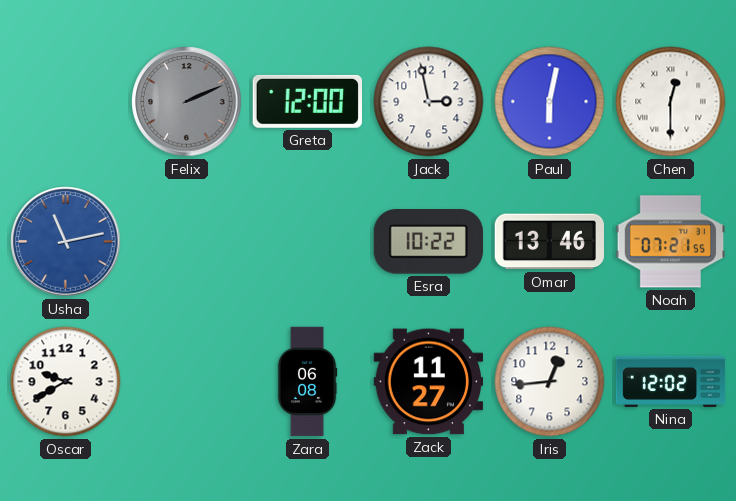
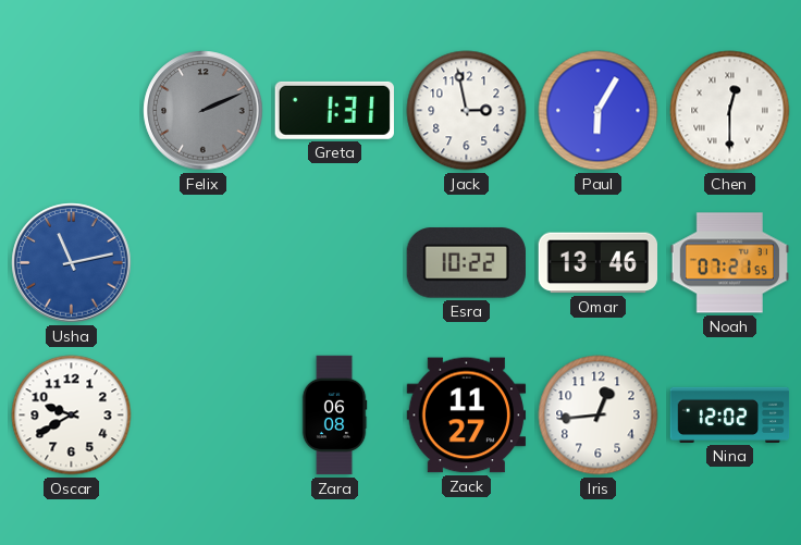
Greta: 12:00 -> 1:31
Paul: 6:02 -> 6:05
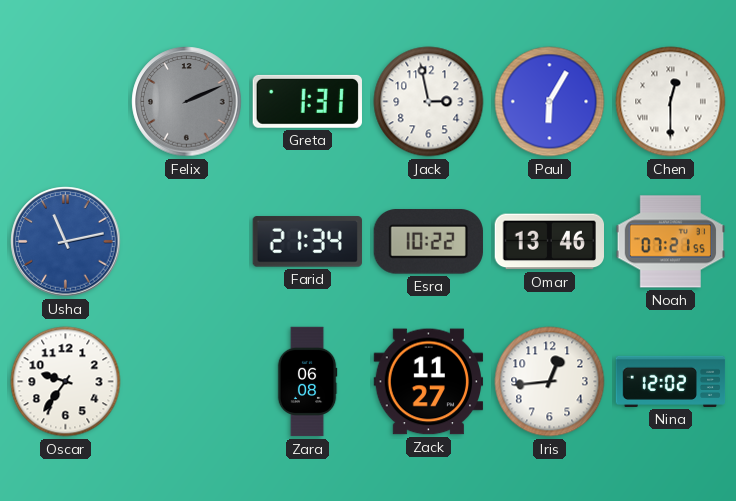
Farid: none -> 21:34
Oscar: 9:40 -> 9:36
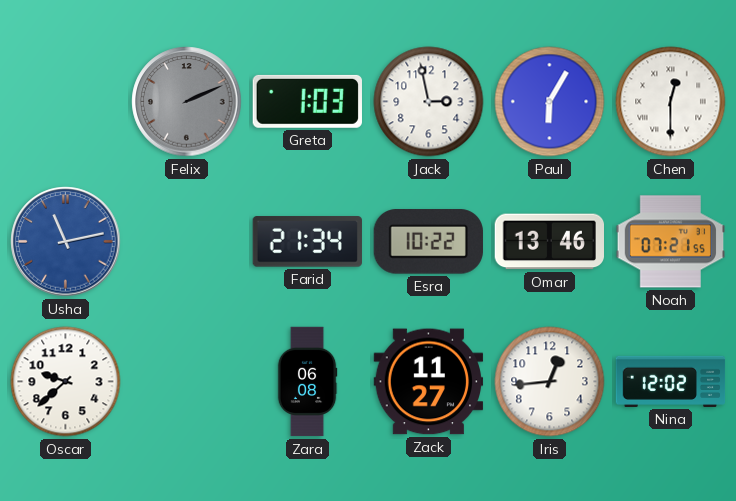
Greta: 1:31 -> 1:03
Oscar: 9:36 -> 9:38
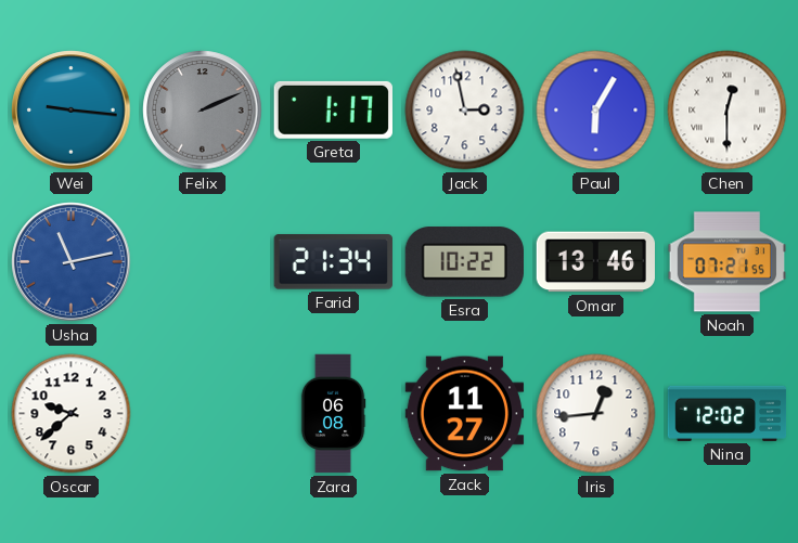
Wei: none -> 9:16
Greta: 1:03 -> 1:17
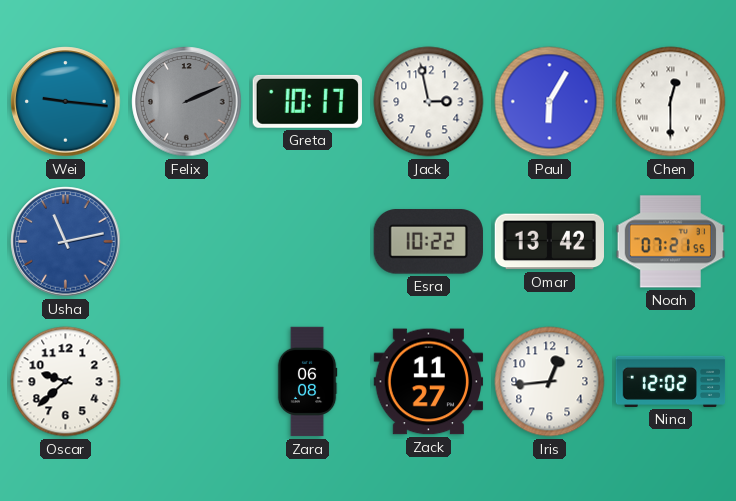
Greta: 1:17 -> 10:17
Farid: 21:34 -> none
Omar: 13:46 -> 13:42
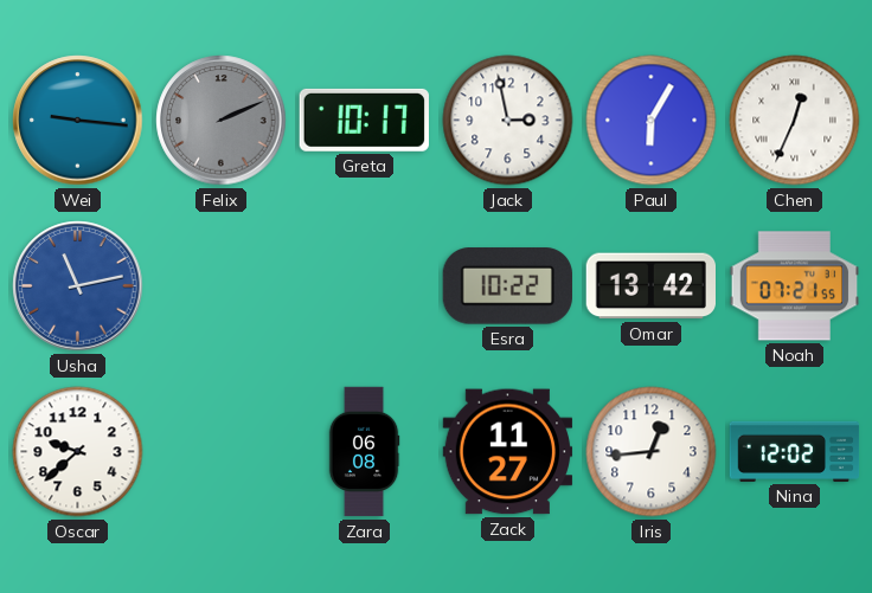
Chen: 12:30 -> 12:34
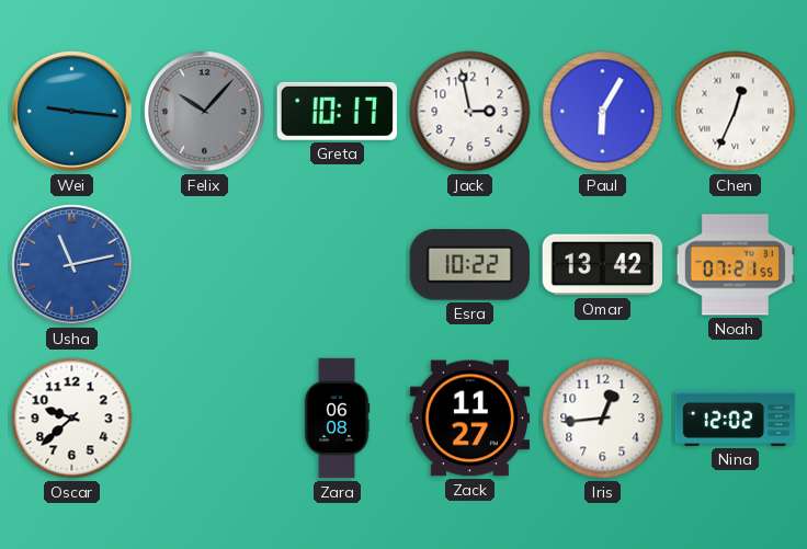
Felix: 2:11 -> 10:07
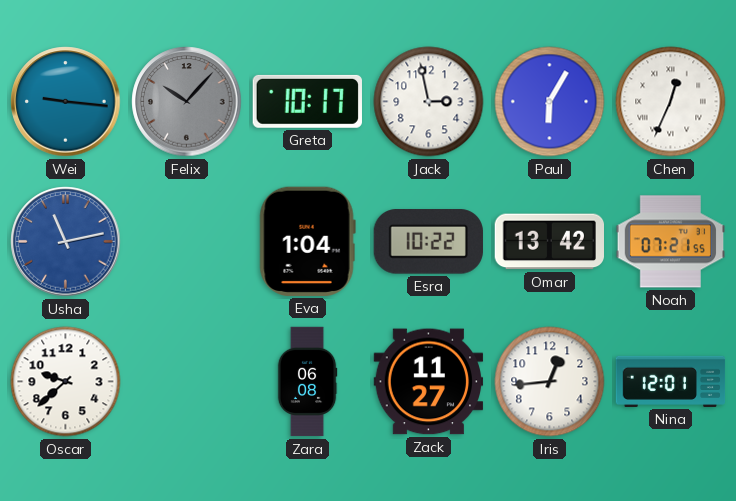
Eva: none -> 1:04
Nina: 12:02 -> 12:01
